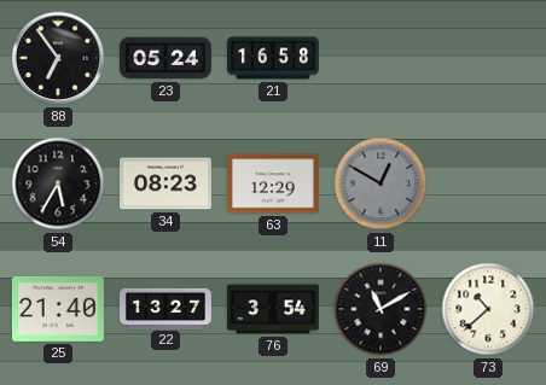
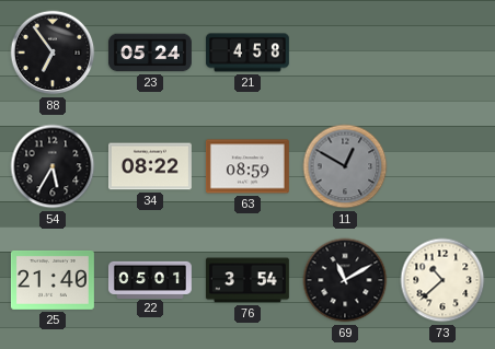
21: 16:58 -> 4:58
34: 08:23 -> 08:22
63: 12:29 -> 08:59
22: 13:27 -> 05:01
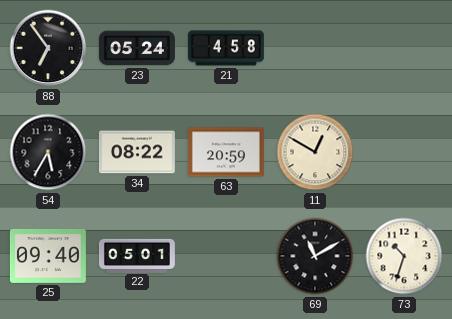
63: 08:59 -> 20:59
11 dial: grey -> cream
25: 21:40 -> 09:40
76: 3:54 -> none
73: 10:38 -> 10:33
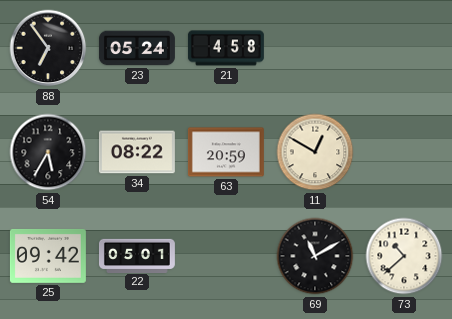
25: 09:40 -> 09:42
73: 10:33 -> 10:38
